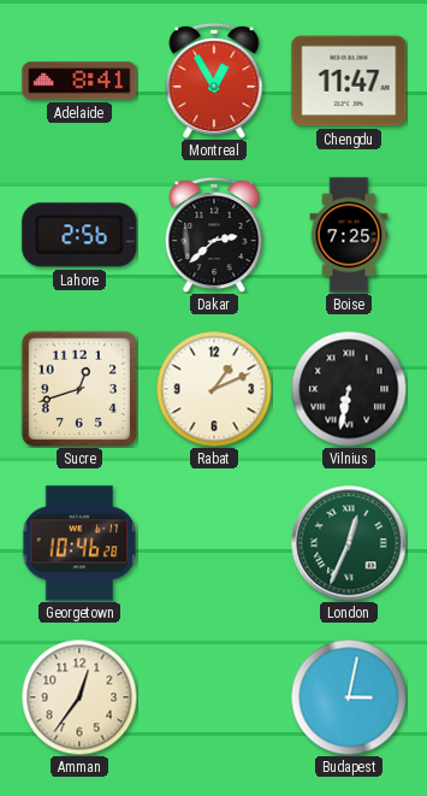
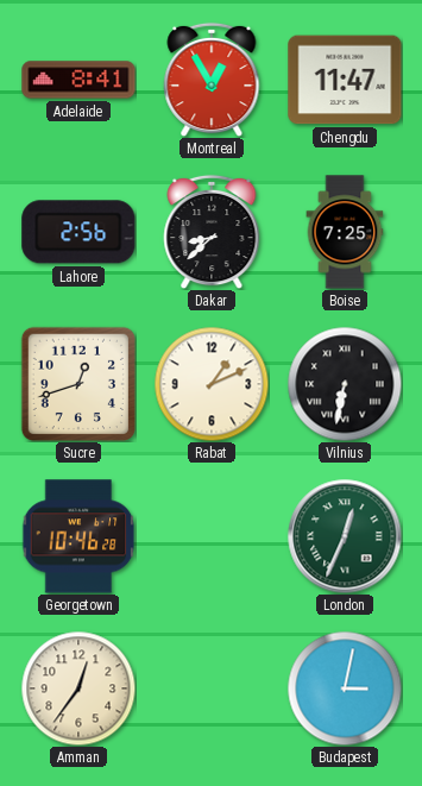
Dakar: 2:38 -> 8:38
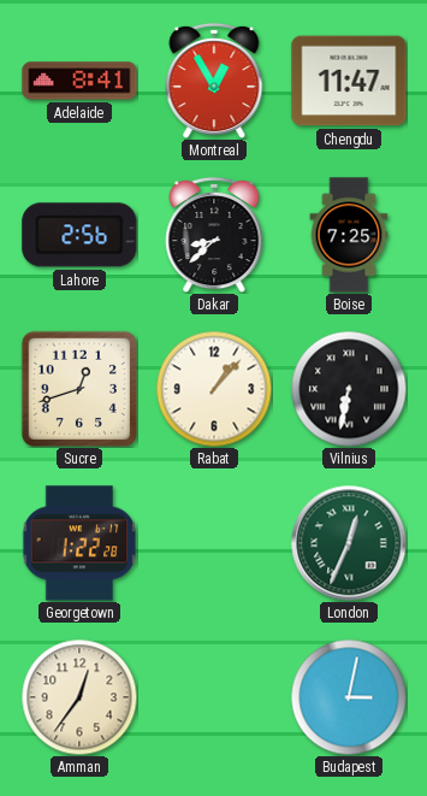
Rabat: 1:11 -> 1:07
Georgetown: 10:46 -> 1:22
